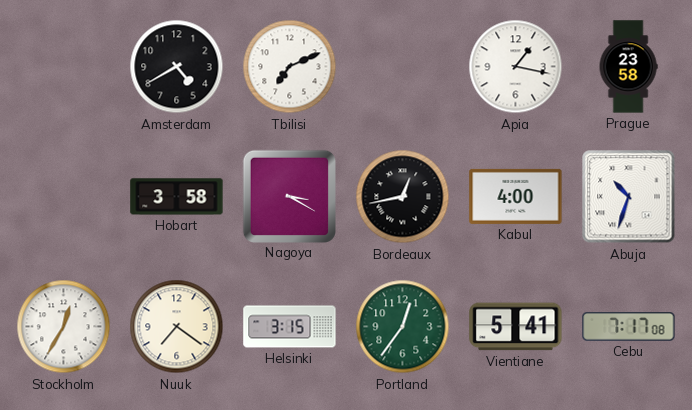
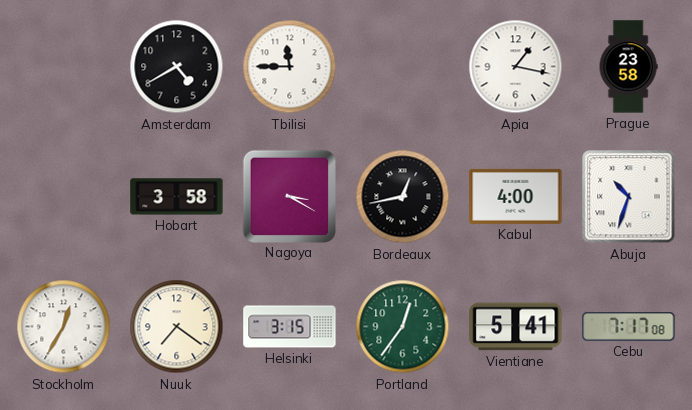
Tbilisi: 7:11 -> 11:45
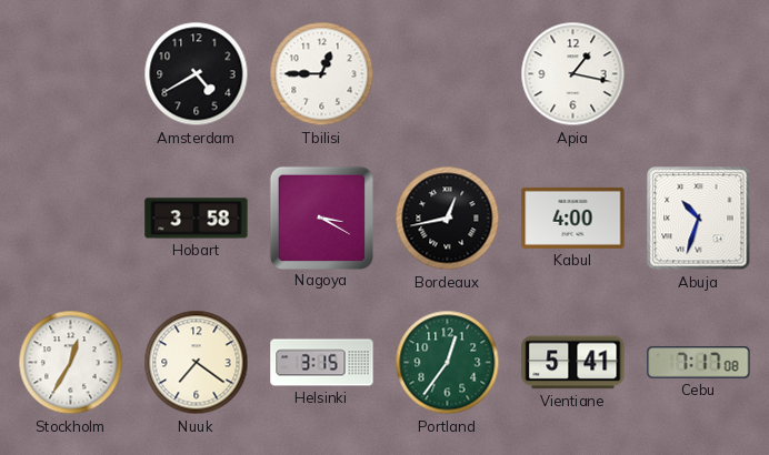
Tbilisi: 11:45 -> 12:45
Prague: 23:58 -> none
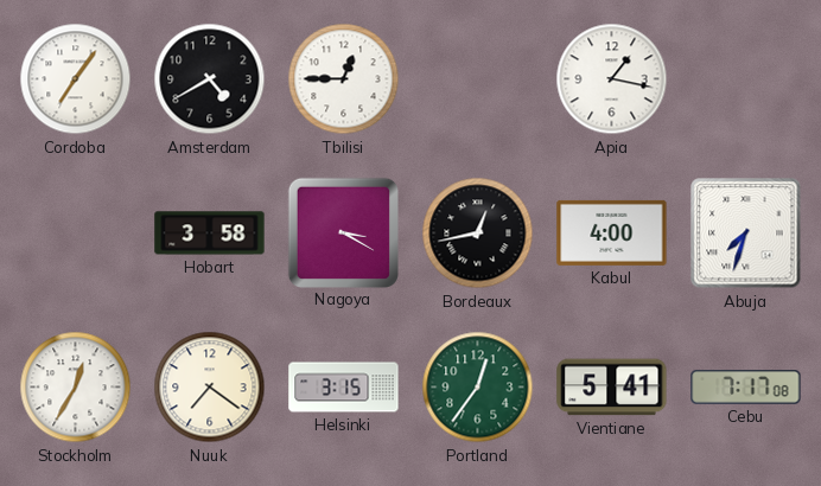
Cordoba: none -> 7:06
Abuja: 10:33 -> 7:33
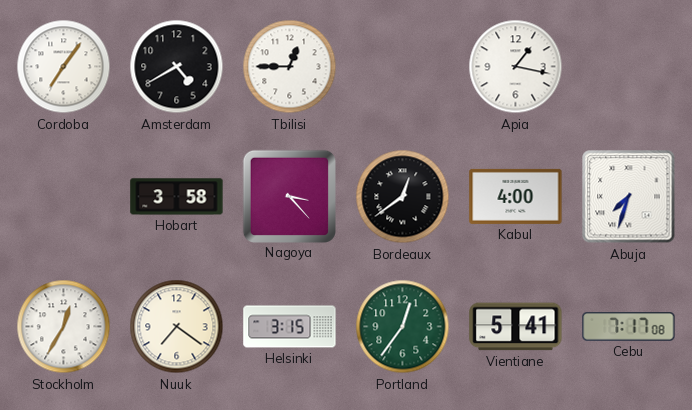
Nagoya: 3:20 -> 3:23
Bordeaux: 12:43 -> 12:39
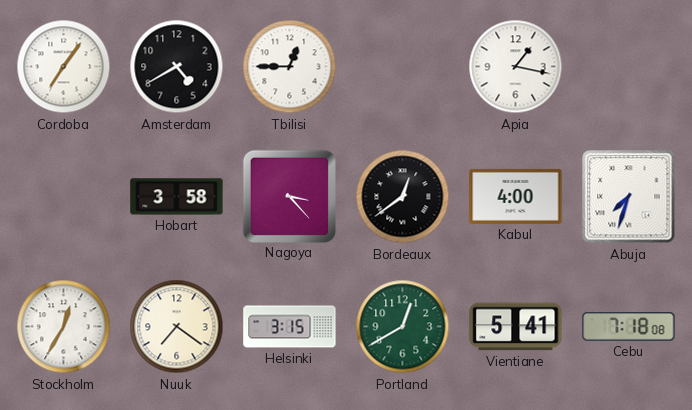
Portland: 12:36 -> 12:40
Cebu: 7:17 -> 7:18
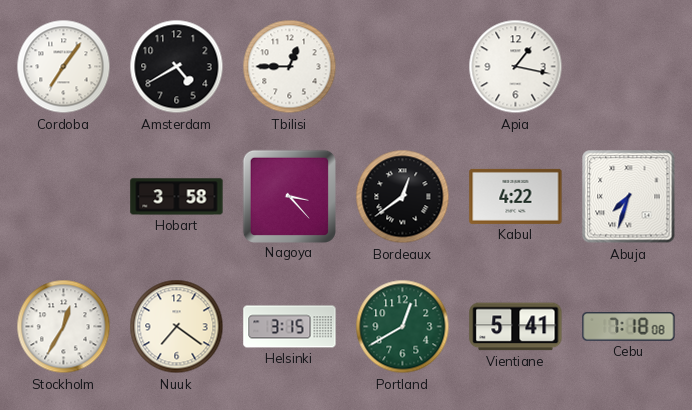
Kabul: 4:00 -> 4:22
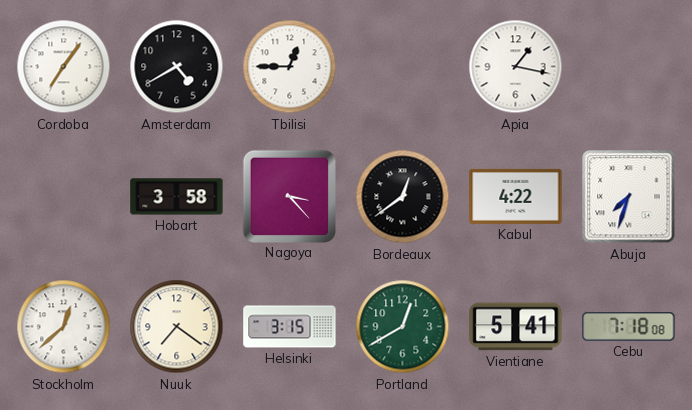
Stockholm: 12:35 -> 12:38
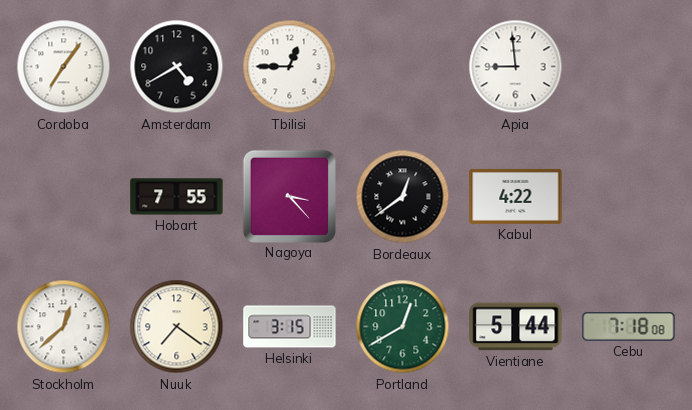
Apia: 1:17 -> 8:59
Hobart: 3:58 -> 7:55
Abuja: 7:33 -> none
Vientiane: 5:41 -> 5:44
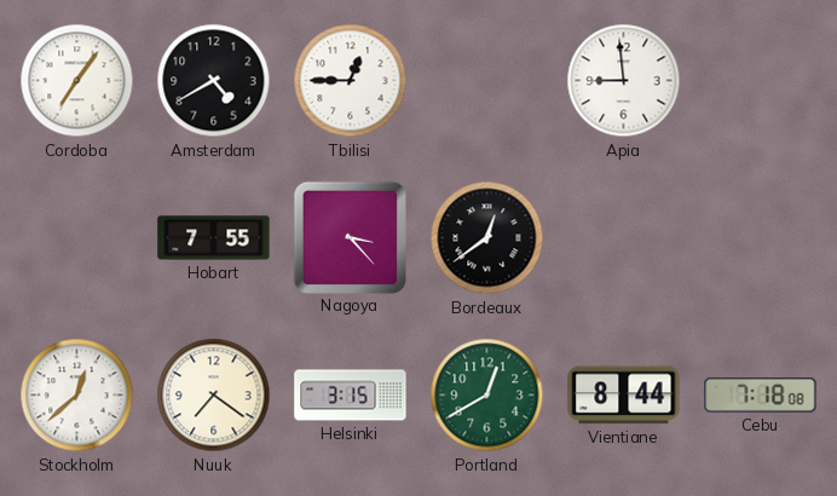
Kabul: 4:22 -> none
Vientiane: 5:44 -> 8:44
